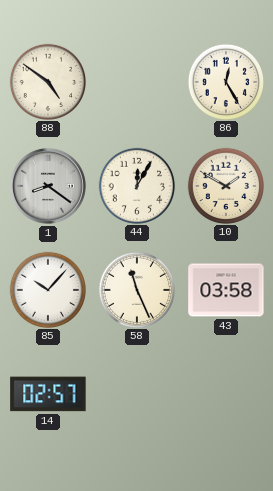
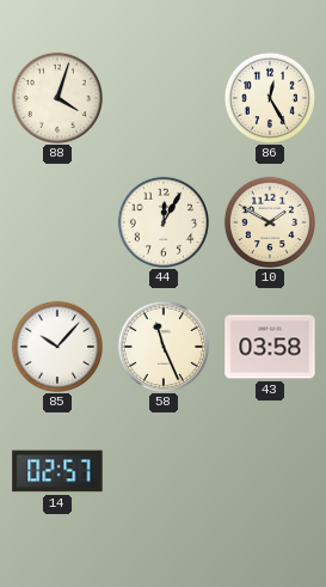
88: 4:51 -> 4:03
1: 8:21 -> none
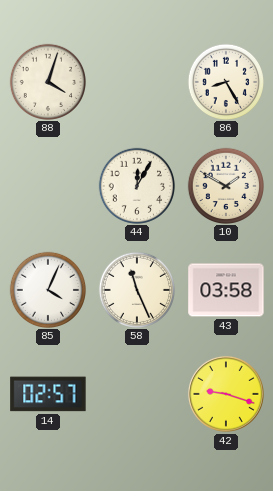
86: 12:25 -> 8:25
85: 10:07 -> 4:04
42: none -> 9:18
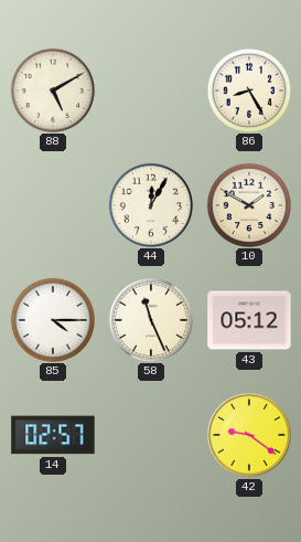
88: 4:03 -> 5:10
85: 4:04 -> 4:15
43: 03:58 -> 05:12
42: 9:18 -> 9:21
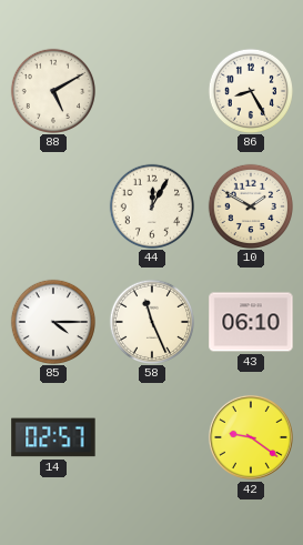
43: 05:12 -> 06:10
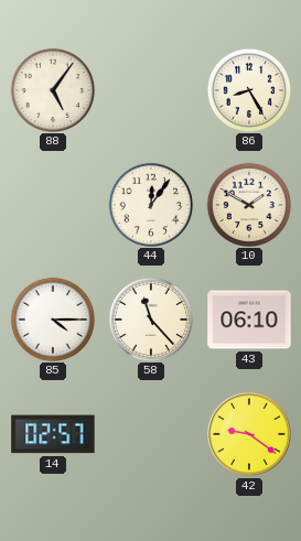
88: 5:10 -> 5:06
44: 12:05 -> 12:06
58: 11:26 -> 11:23
